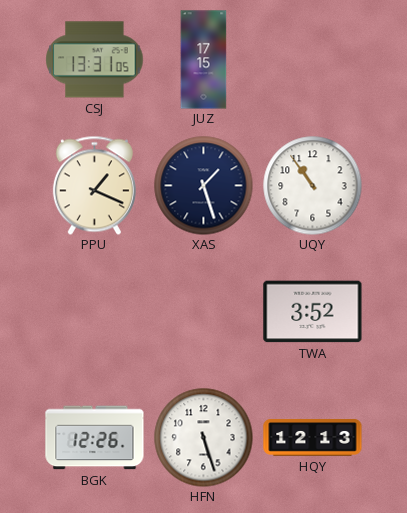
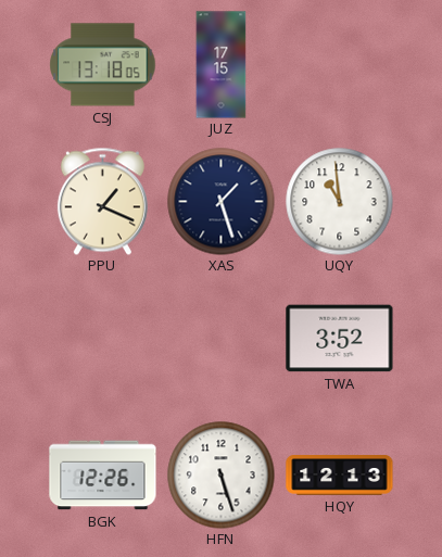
CSJ: 13:31 -> 13:18
UQY: 10:54 -> 10:59
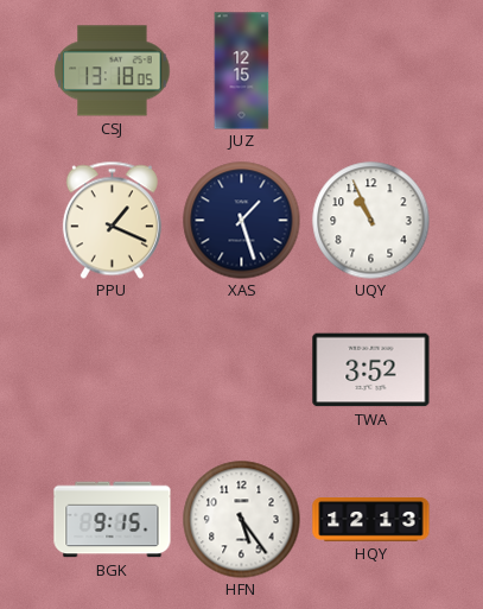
JUZ: 17:15 -> 12:15
UQY: 10:59 -> 10:56
BGK: 12:26 -> 9:15
HFN: 5:27 -> 5:24
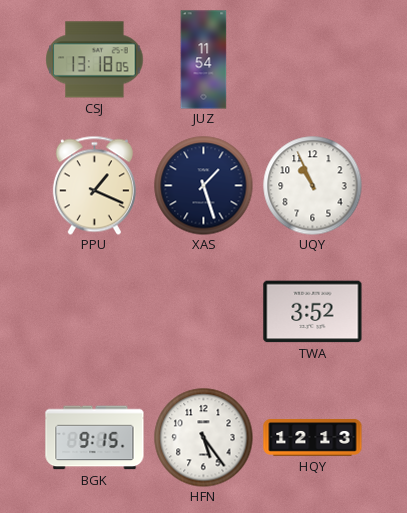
JUZ: 12:15 -> 11:54
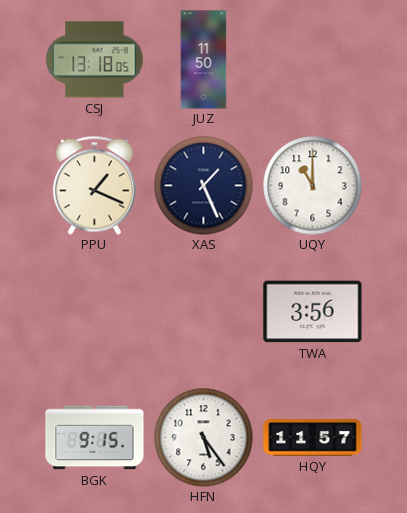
JUZ: 11:54 -> 11:50
XAS: 1:27 -> 1:26
UQY: 10:56 -> 11:00
TWA: 3:52 -> 3:56
HQY: 12:13 -> 11:57
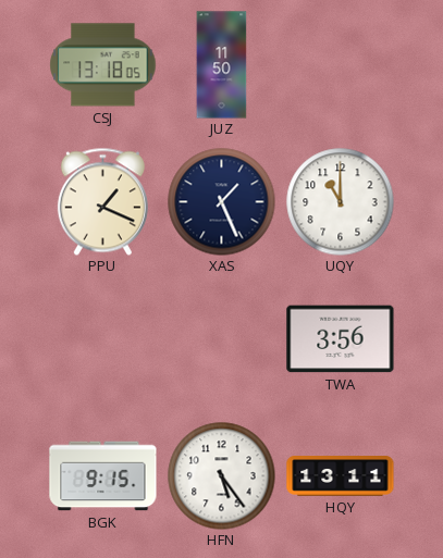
HQY: 11:57 -> 13:11
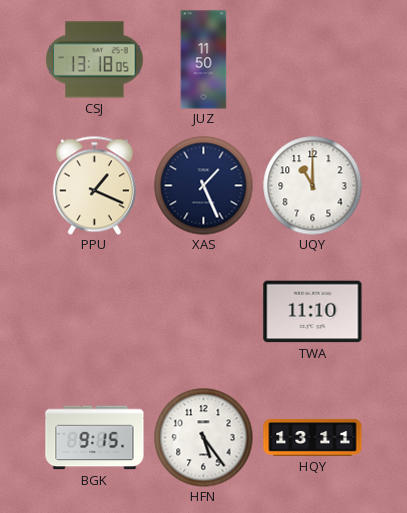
TWA: 3:56 -> 11:10
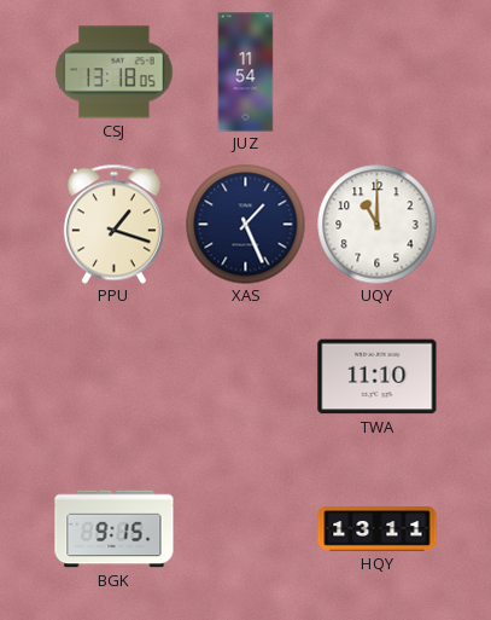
JUZ: 11:50 -> 11:54
PPU: 1:19 -> 1:18
HFN: 5:24 -> none
